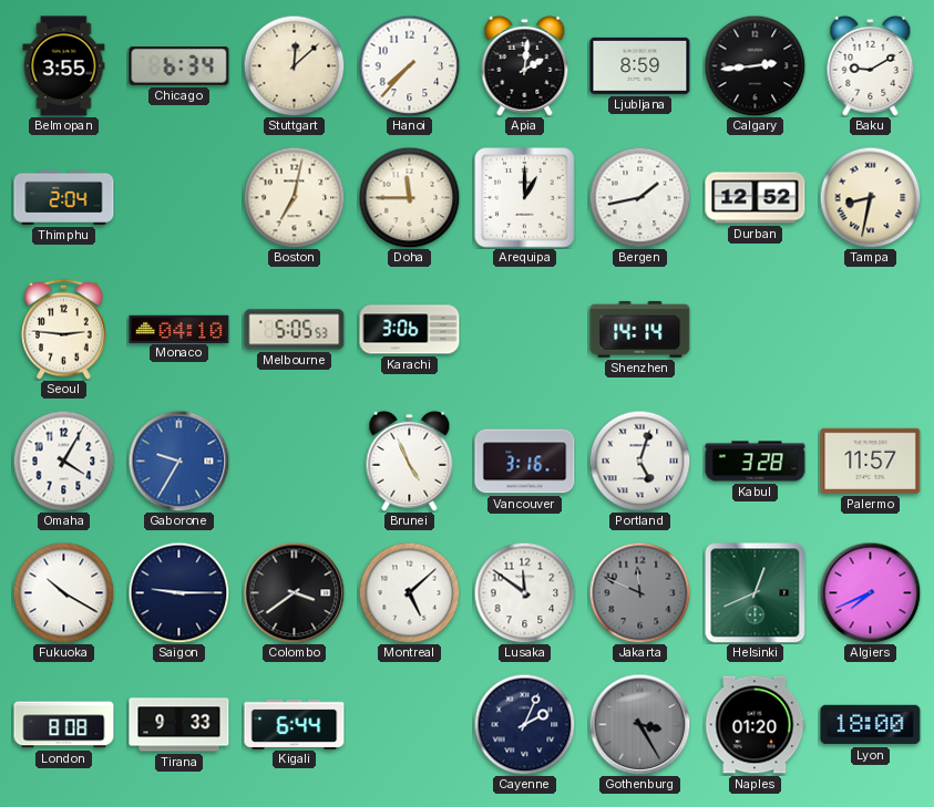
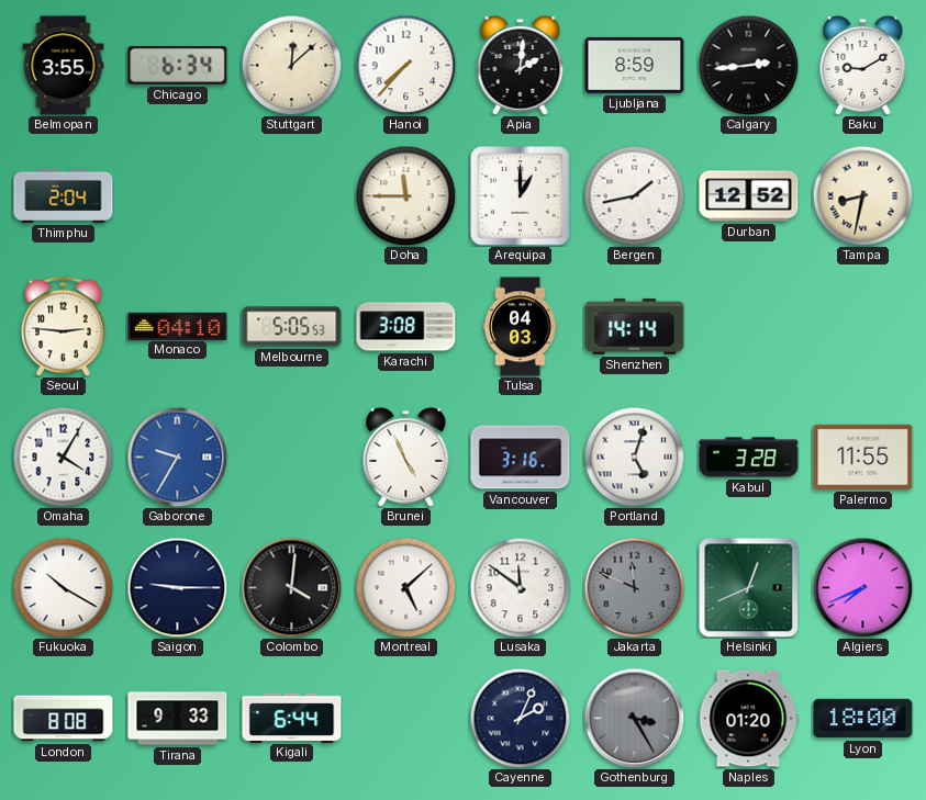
Boston: 7:02 -> none
Karachi: 3:06 -> 3:08
Tulsa: none -> 04:03
Palermo: 11:57 -> 11:55
Colombo: 3:39 -> 4:01
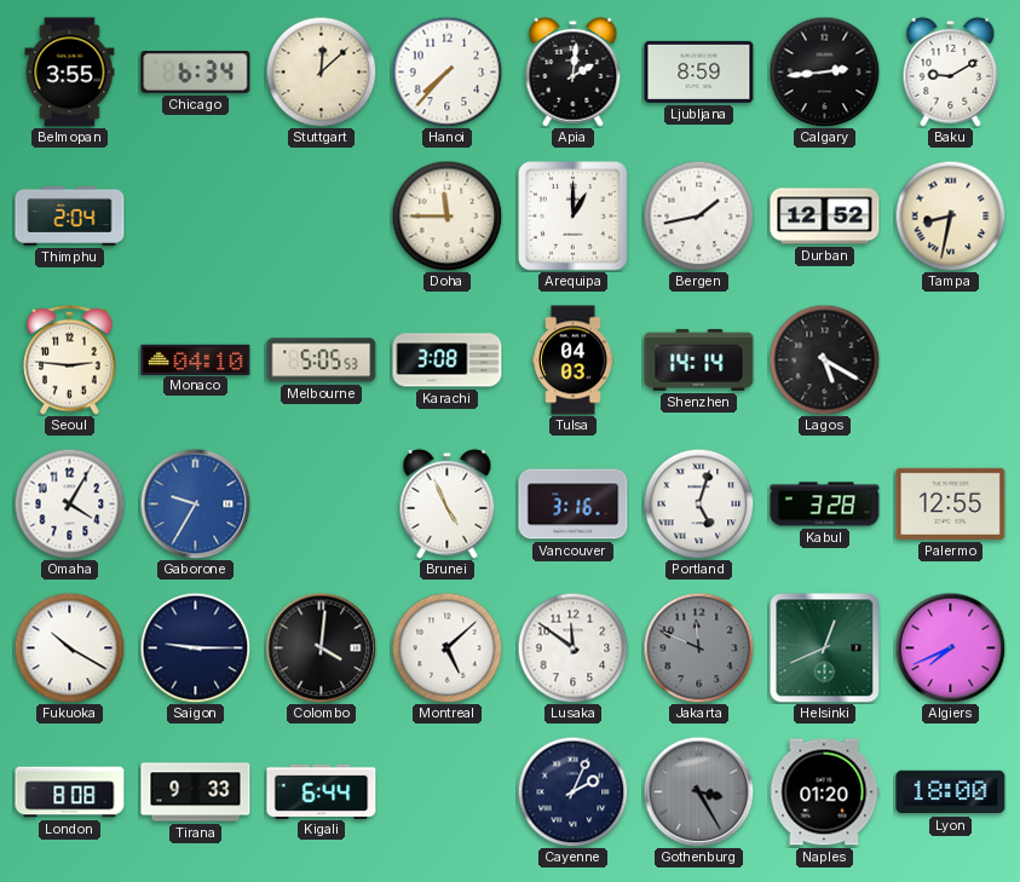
Lagos: none -> 5:20
Palermo: 11:55 -> 12:55
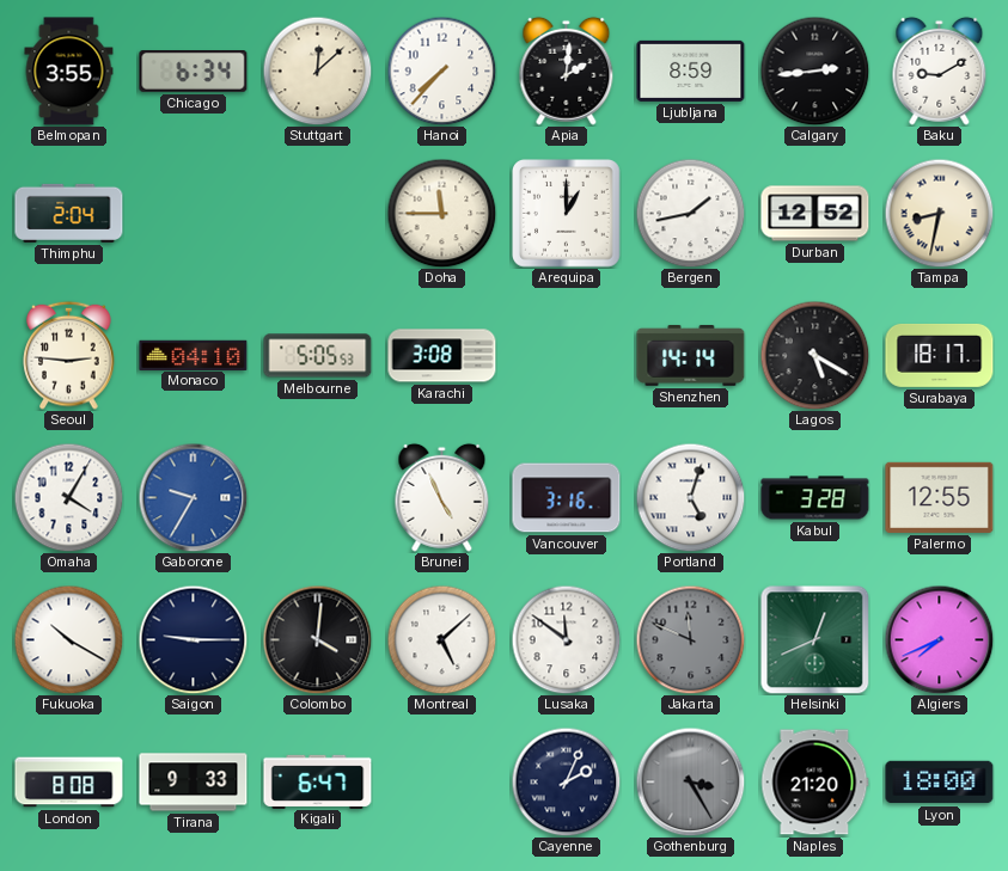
Tulsa: 04:03 -> none
Surabaya: none -> 18:17
Kigali: 6:44 -> 6:47
Naples: 01:20 -> 21:20
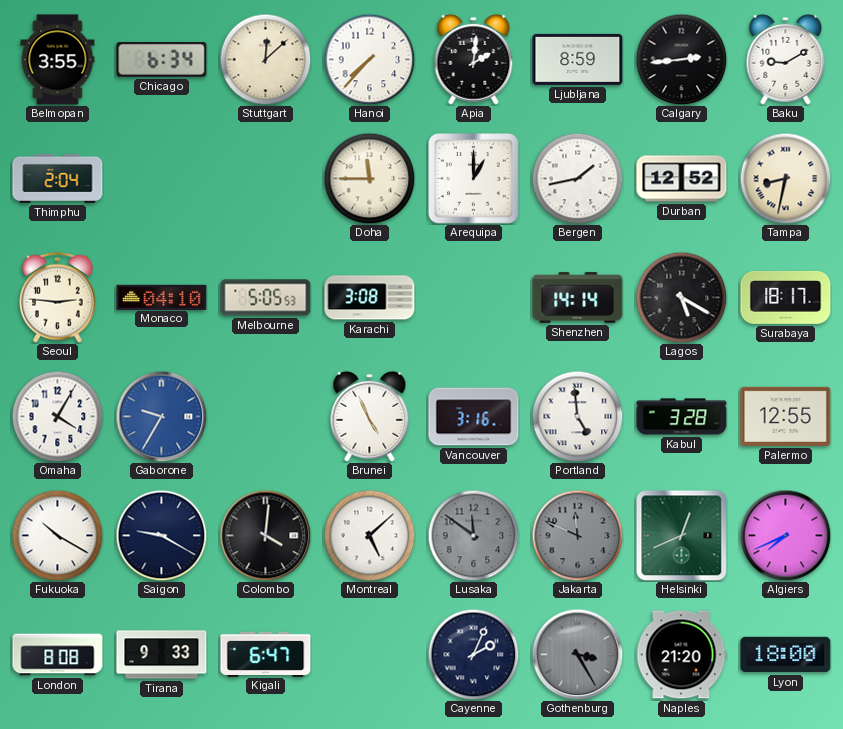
Portland: 5:03 -> 4:59
Saigon: 9:15 -> 9:20
Lusaka dial: white -> grey
